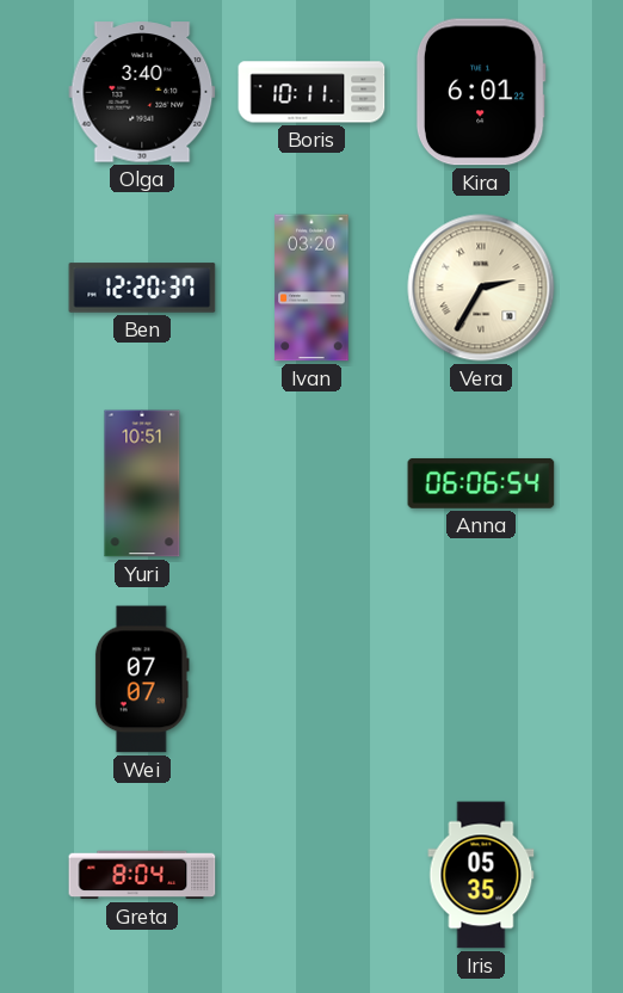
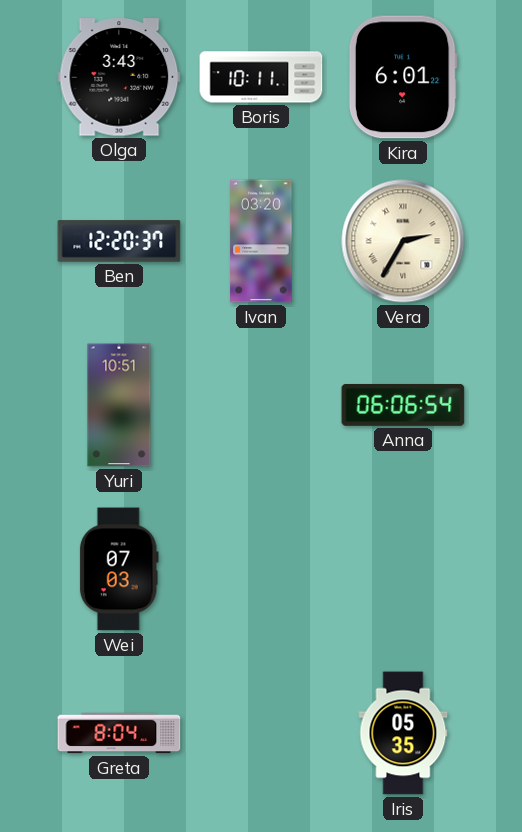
Olga: 3:40 -> 3:43
Wei: 07:07 -> 07:03
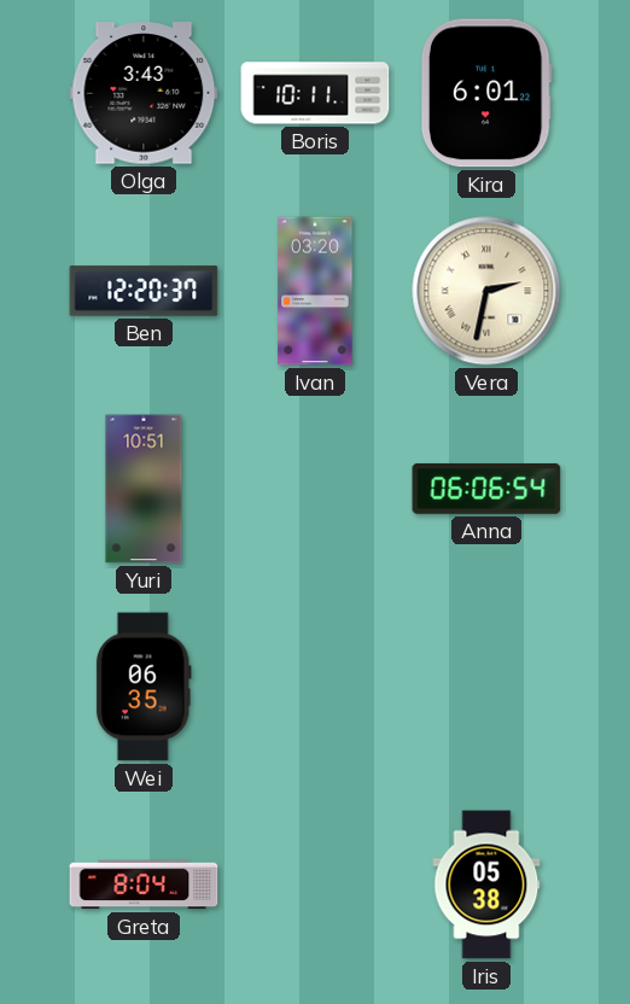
Vera: 2:35 -> 2:32
Wei: 07:03 -> 06:35
Iris: 05:35 -> 05:38
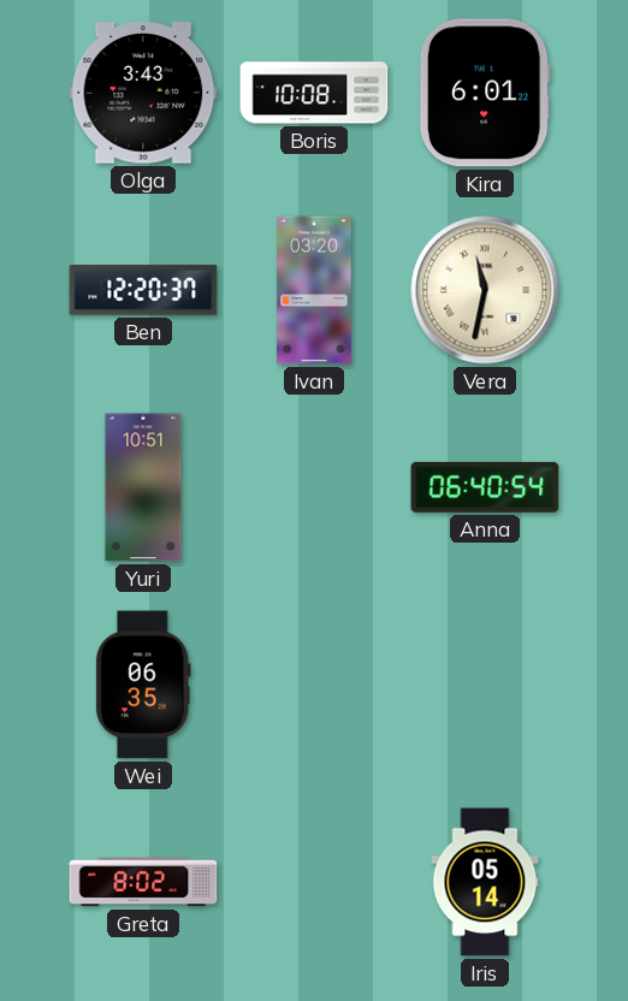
Boris: 10:11 -> 10:08
Vera: 2:32 -> 11:32
Anna: 06:06 -> 06:40
Greta: 8:04 -> 8:02
Iris: 05:38 -> 05:14
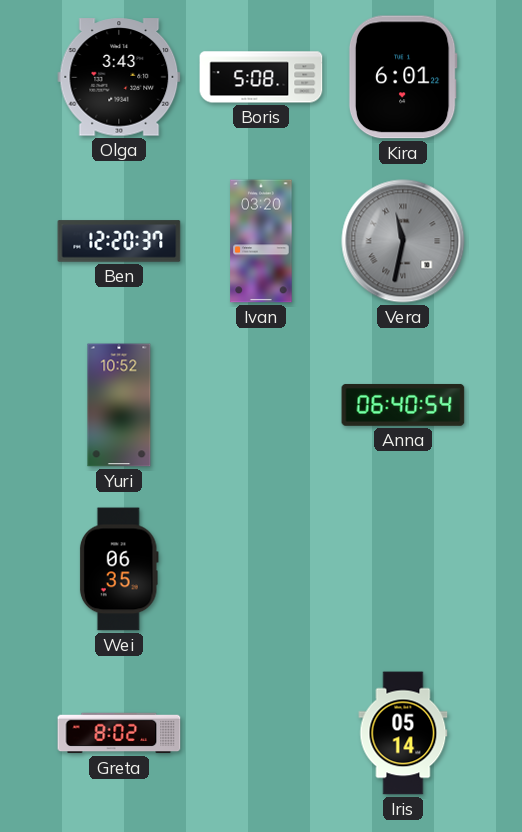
Boris: 10:08 -> 5:08
Vera dial: cream -> grey
Yuri: 10:51 -> 10:52
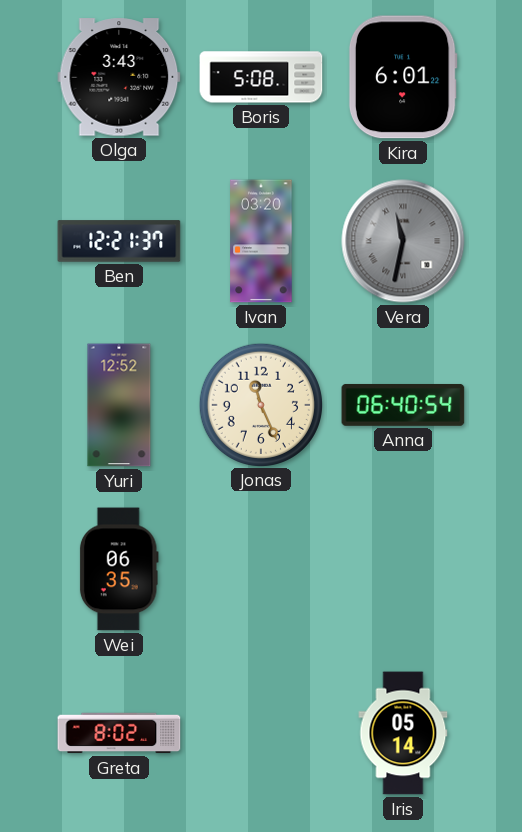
Ben: 12:20 -> 12:21
Yuri: 10:52 -> 12:52
Jonas: none -> 11:26
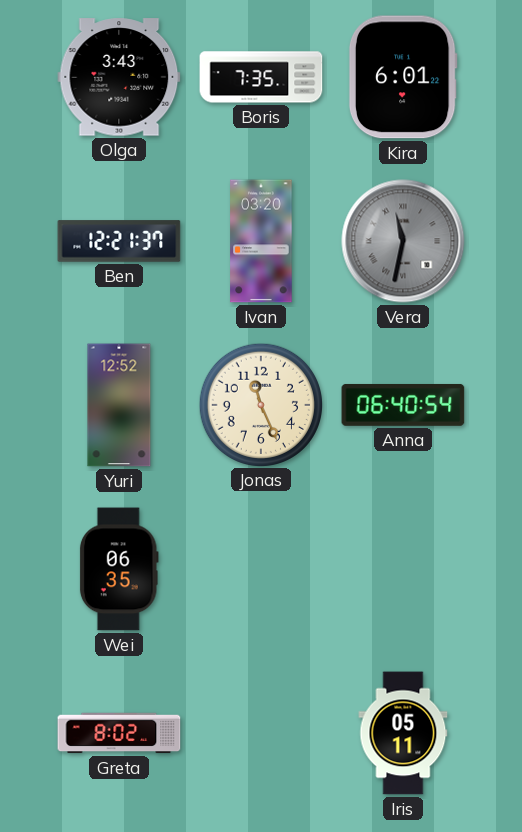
Boris: 5:08 -> 7:35
Iris: 05:14 -> 05:11
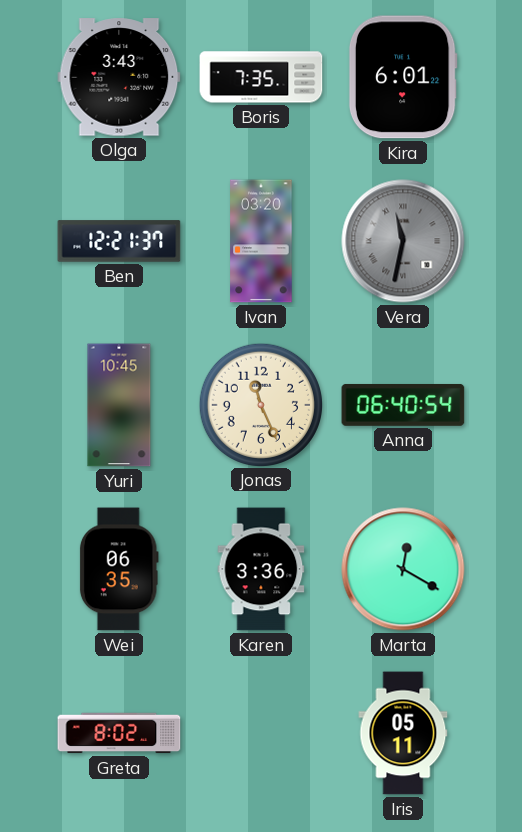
Yuri: 12:52 -> 10:45
Karen: none -> 3:36
Marta: none -> 12:20
